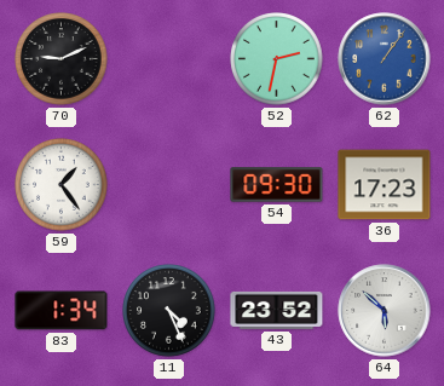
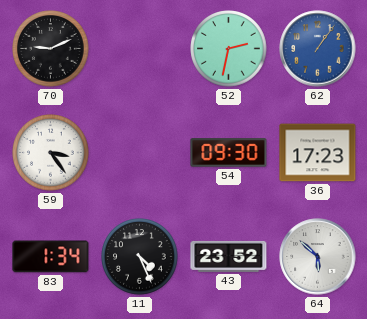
59: 1:24 -> 3:24
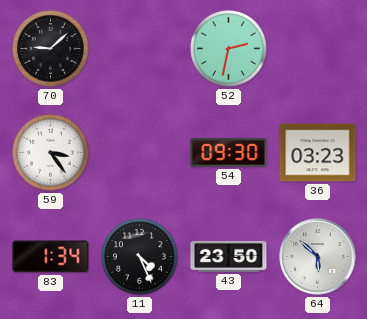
70: 9:11 -> 9:08
62: 1:06 -> none
36: 17:23 -> 03:23
43: 23:52 -> 23:50
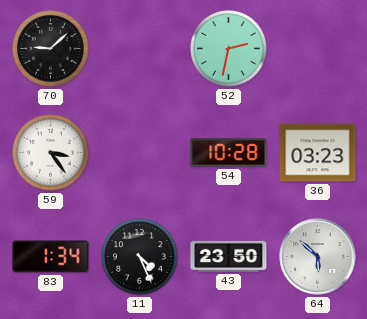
54: 09:30 -> 10:28
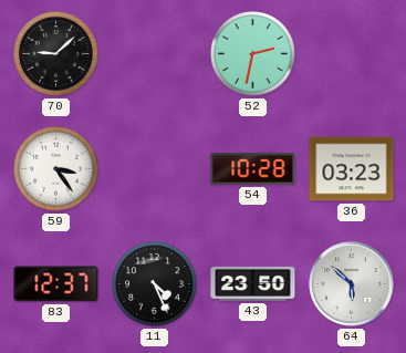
83: 1:34 -> 12:37
